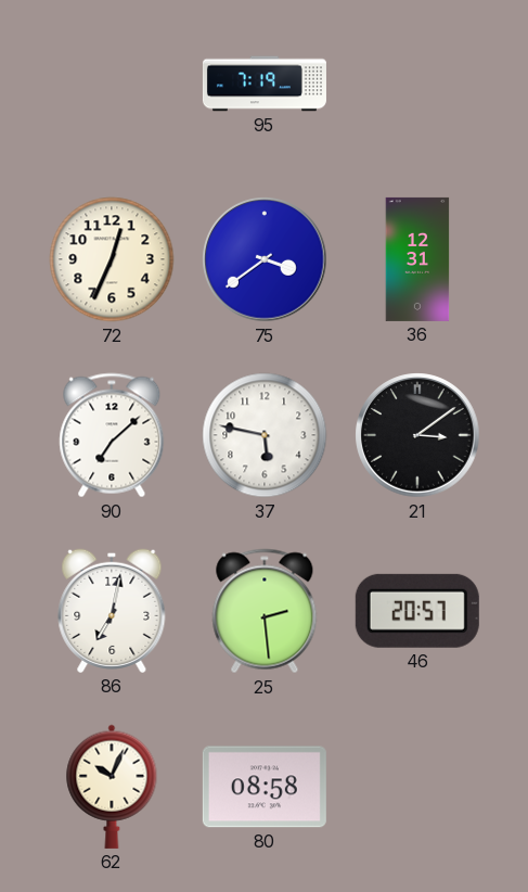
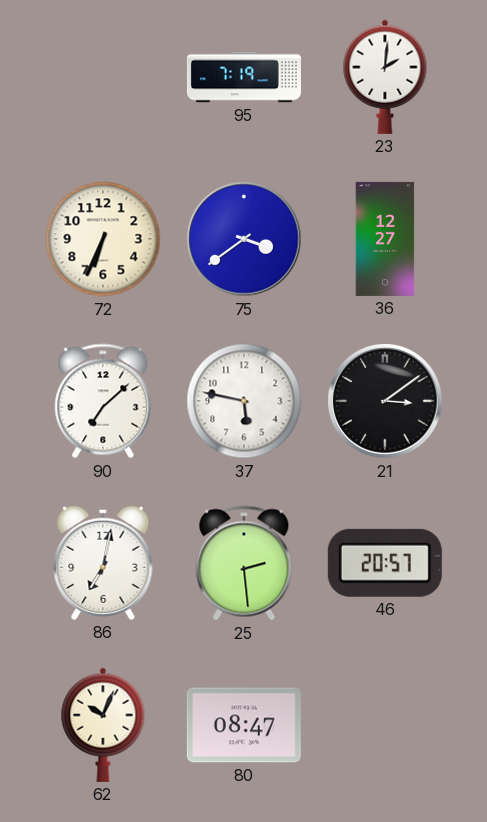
23: none -> 2:01
72: 12:34 -> 6:34
36: 12:31 -> 12:27
80: 08:58 -> 08:47
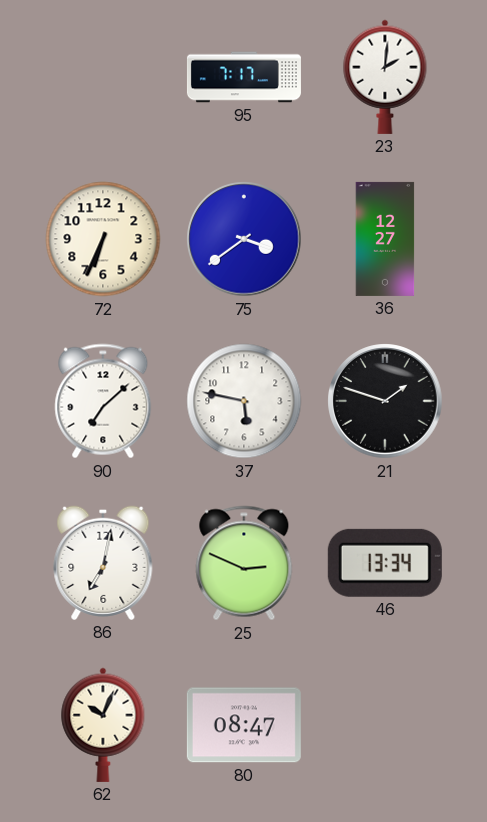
95: 7:19 -> 7:17
21: 3:09 -> 1:48
25: 2:29 -> 2:49
46: 20:57 -> 13:34
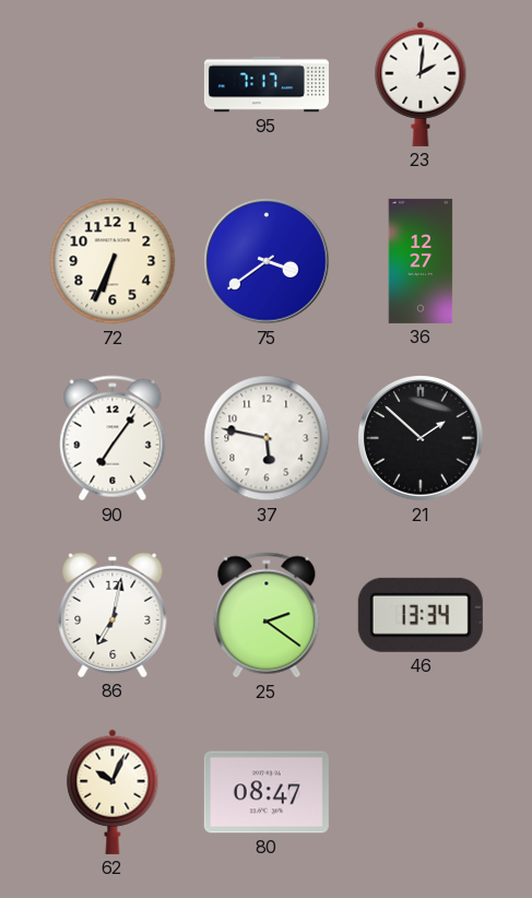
90: 7:08 -> 7:06
21: 1:48 -> 1:52
25: 2:49 -> 2:21
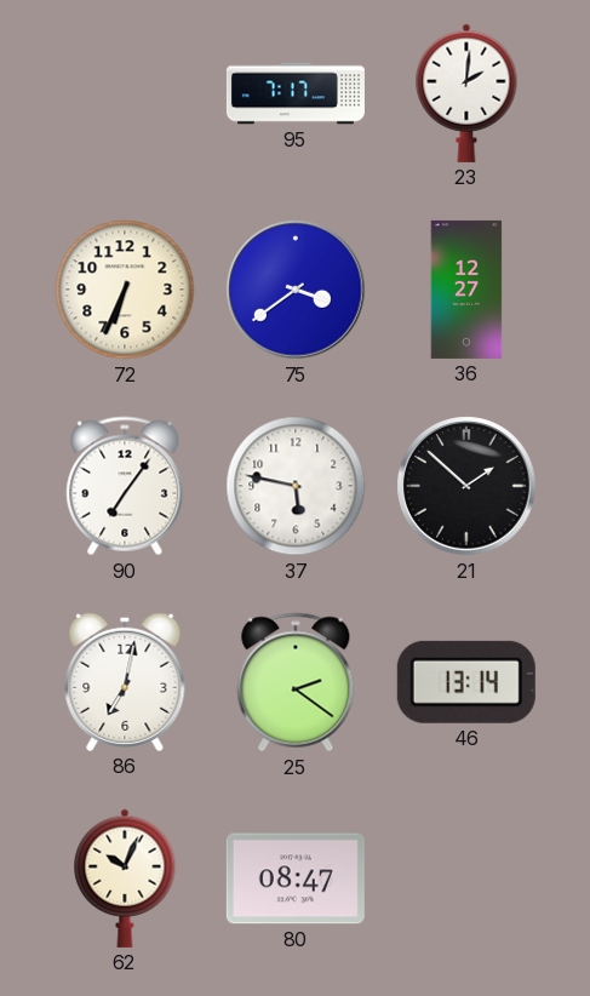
46: 13:34 -> 13:14
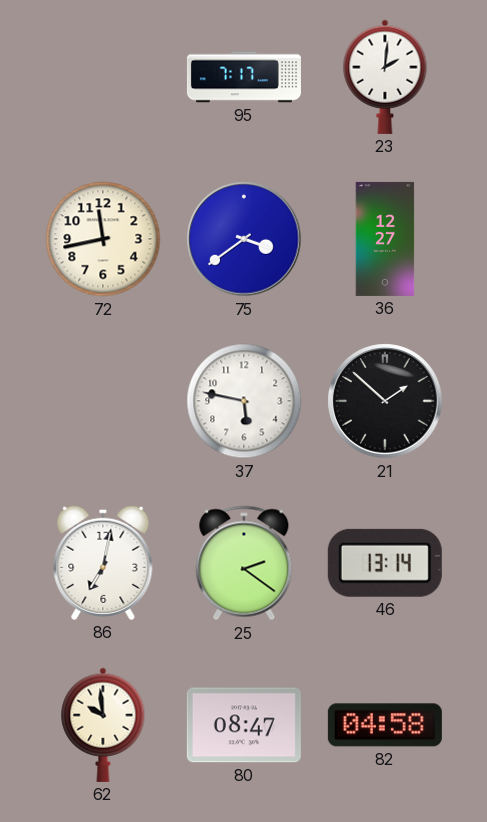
72: 6:34 -> 11:43
90: 7:06 -> none
62: 10:04 -> 9:59
82: none -> 04:58
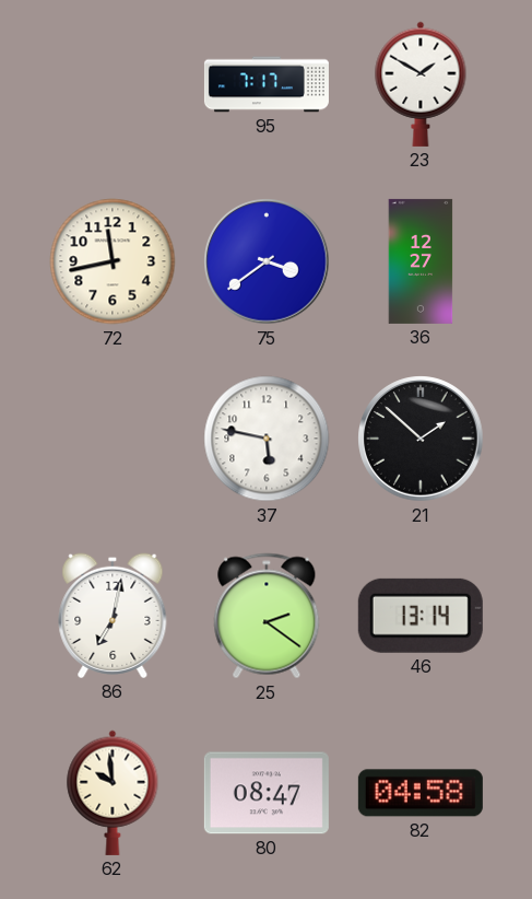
23: 2:01 -> 1:50
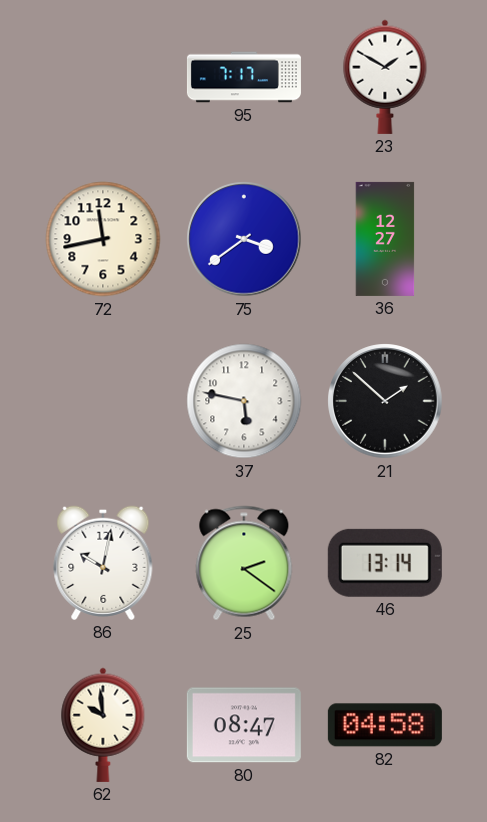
86: 7:02 -> 10:02
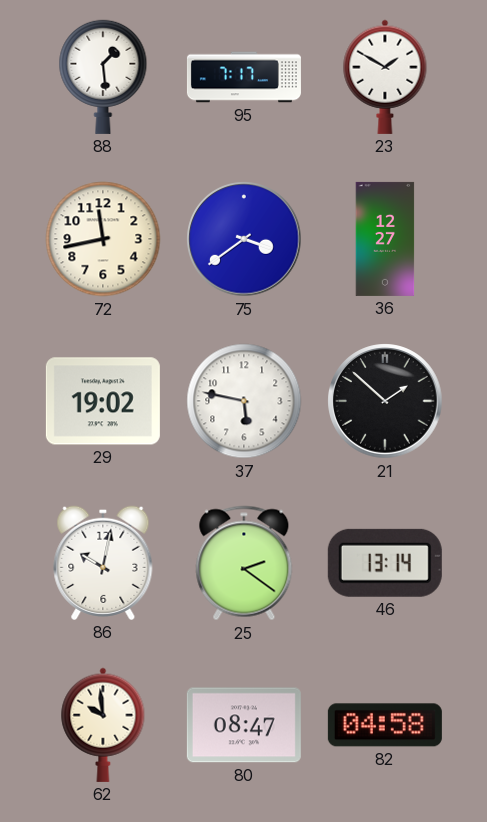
88: none -> 1:29
29: none -> 19:02
